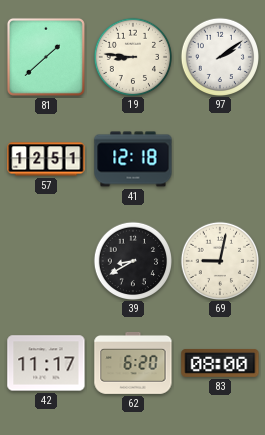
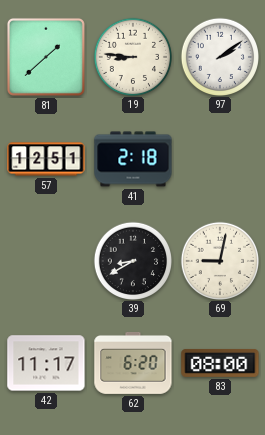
41: 12:18 -> 2:18
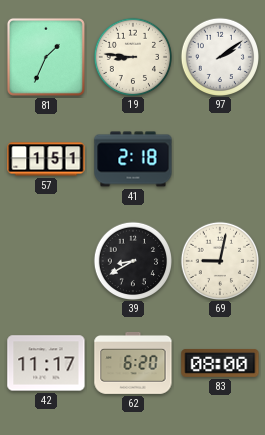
81: 1:38 -> 1:34
57: 12:51 -> 1:51
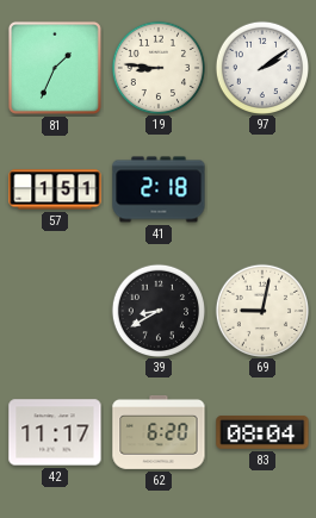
83: 08:00 -> 08:04
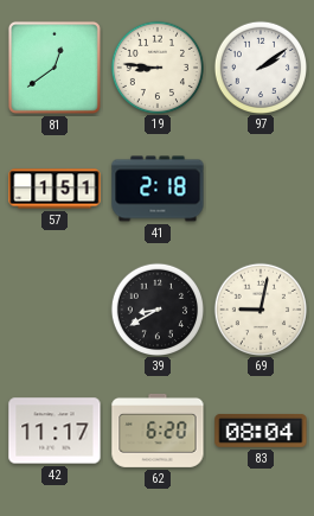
81: 1:34 -> 12:39
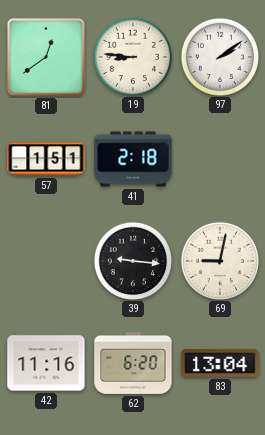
39: 8:40 -> 9:16
42: 11:17 -> 11:16
83: 08:04 -> 13:04
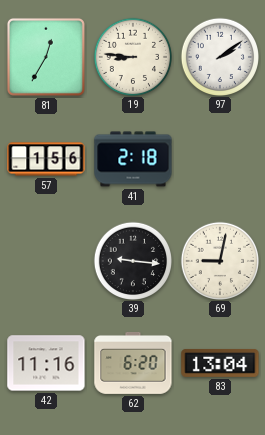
81: 12:39 -> 12:35
57: 1:51 -> 1:56
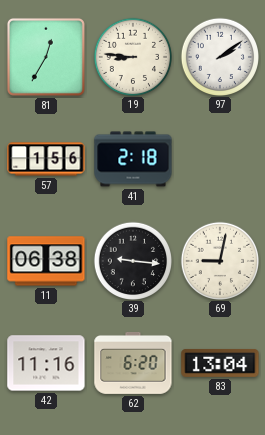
11: none -> 06:38
